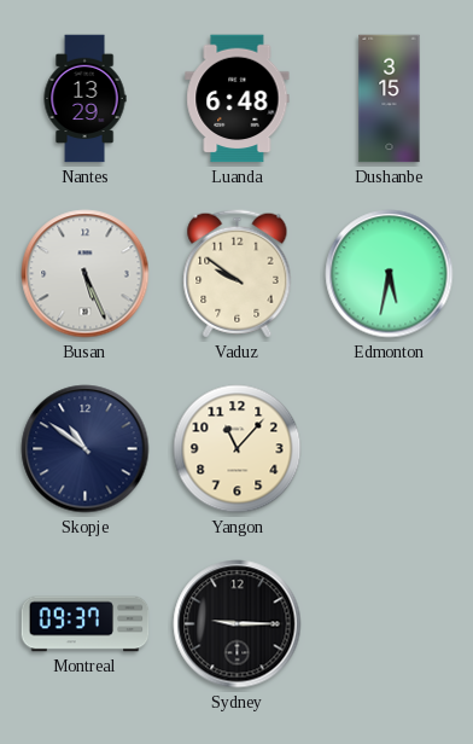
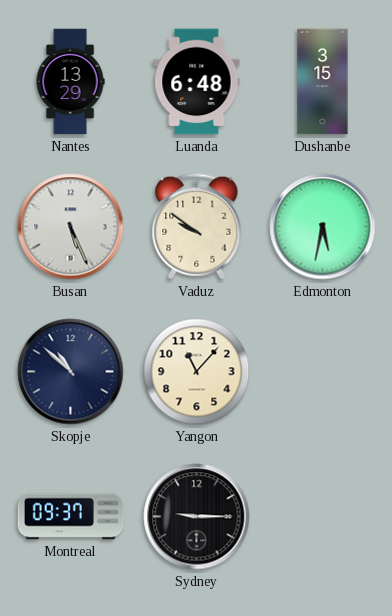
Skopje: 10:51 -> 10:52
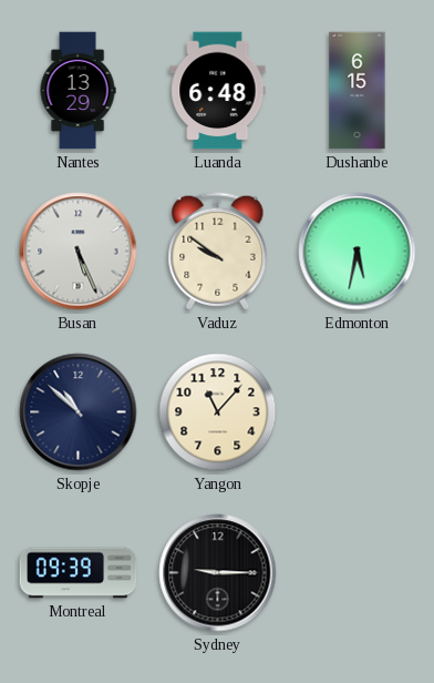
Dushanbe: 3:15 -> 6:15
Montreal: 09:37 -> 09:39
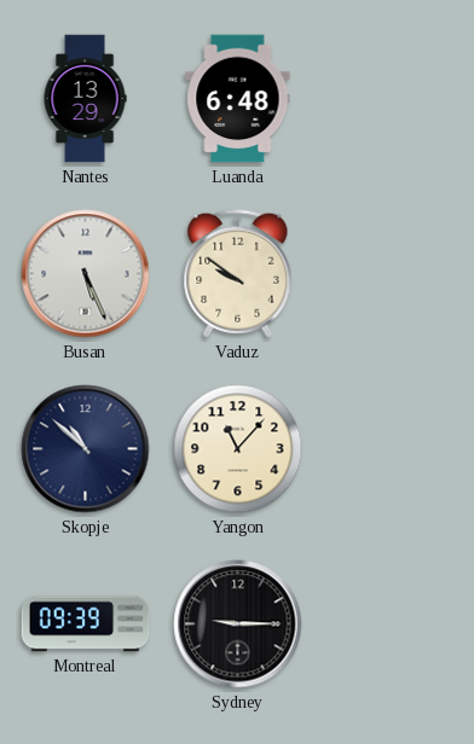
Dushanbe: 6:15 -> none
Edmonton: 5:32 -> none
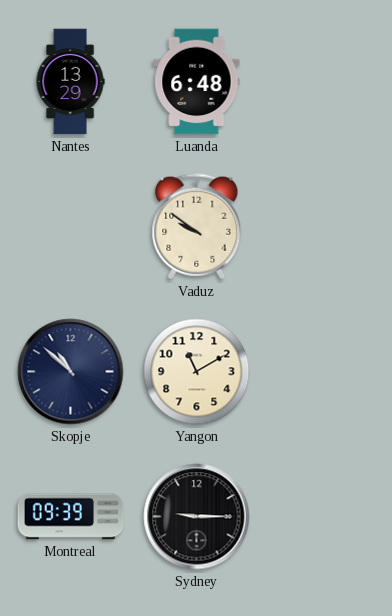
Busan: 5:26 -> none
Yangon: 11:07 -> 11:10
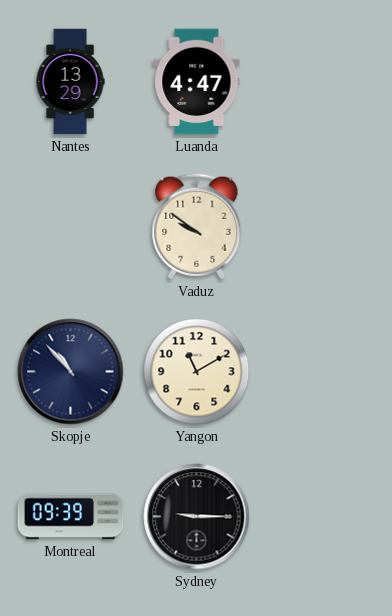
Luanda: 6:48 -> 4:47
Skopje: 10:52 -> 10:53
